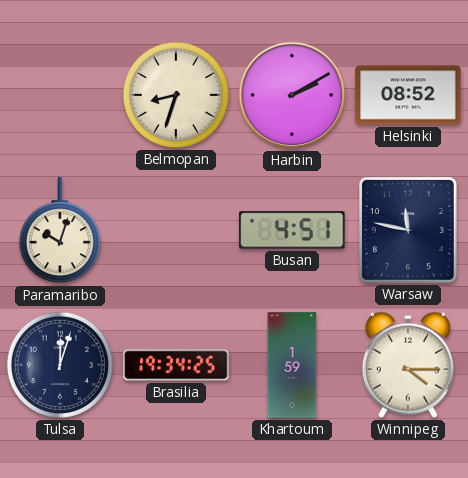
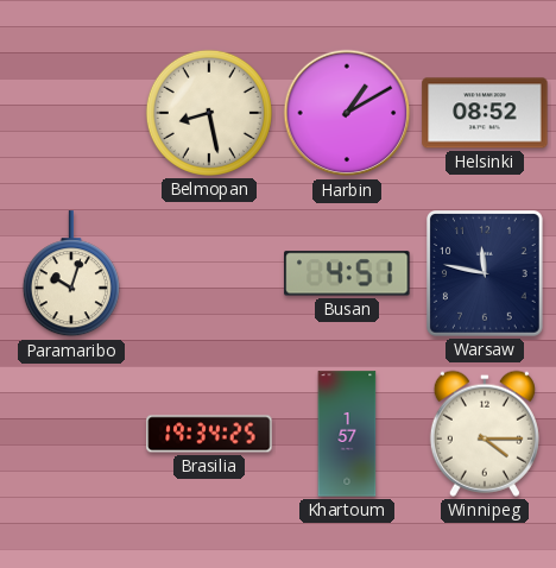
Belmopan: 8:33 -> 8:28
Harbin: 2:10 -> 1:10
Tulsa: 12:03 -> none
Khartoum: 1:59 -> 1:57
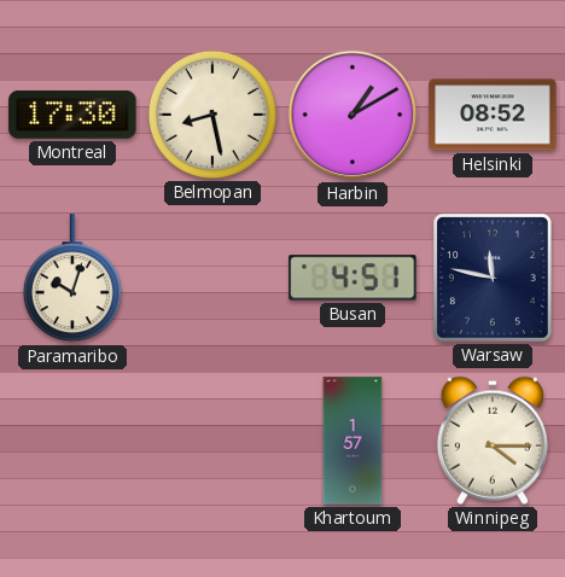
Montreal: none -> 17:30
Brasilia: 19:34 -> none
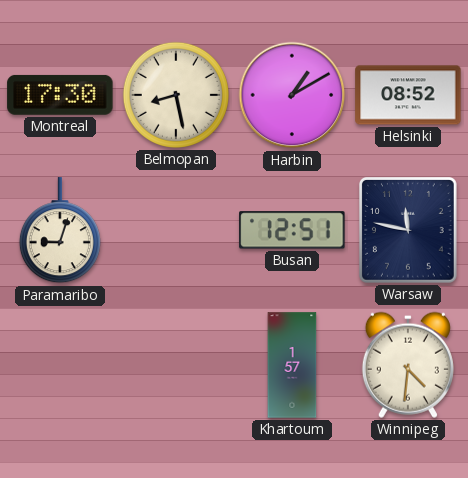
Paramaribo: 10:03 -> 9:03
Busan: 4:51 -> 12:51
Winnipeg: 4:15 -> 4:31
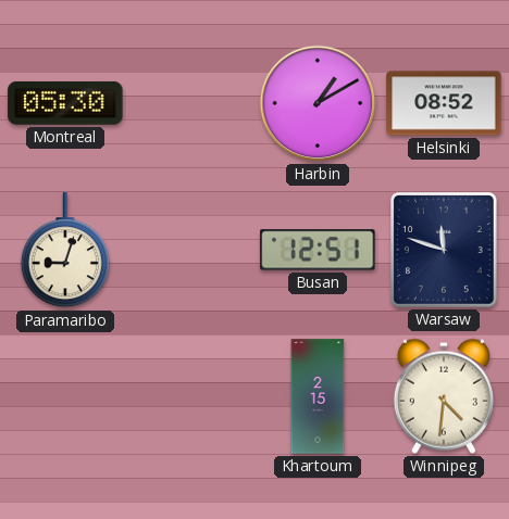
Montreal: 17:30 -> 05:30
Belmopan: 8:28 -> none
Warsaw: 11:47 -> 11:48
Khartoum: 1:57 -> 2:15
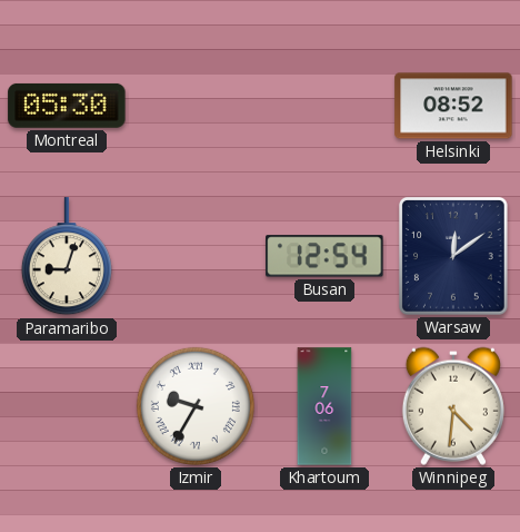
Harbin: 1:10 -> none
Busan: 12:51 -> 12:54
Warsaw: 11:48 -> 12:09
Izmir: none -> 9:35
Khartoum: 2:15 -> 7:06
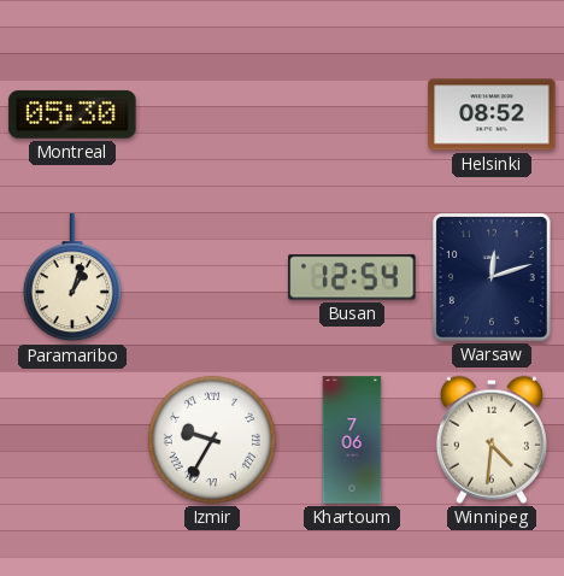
Paramaribo: 9:03 -> 1:03
Warsaw: 12:09 -> 12:12
